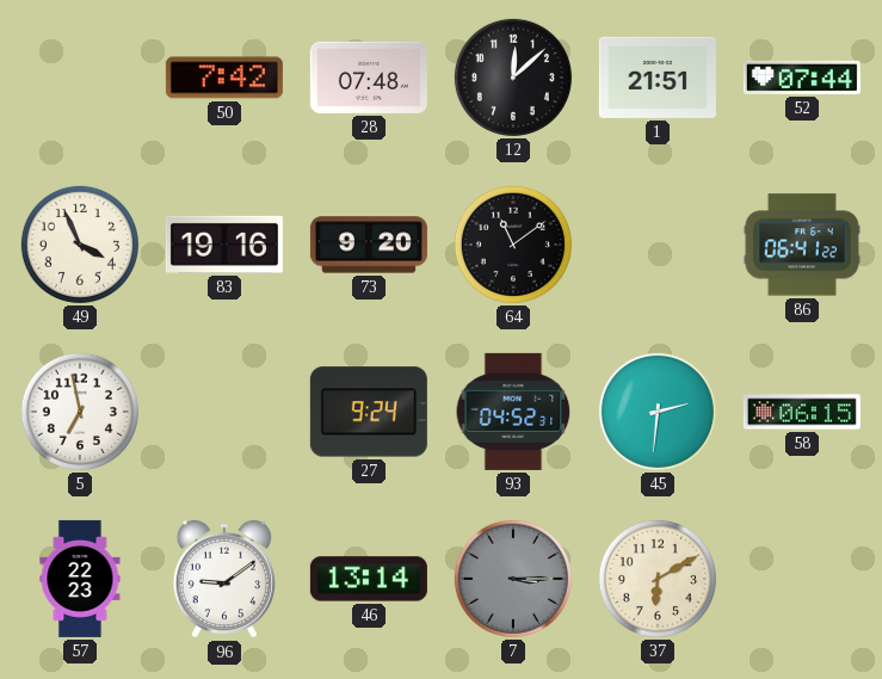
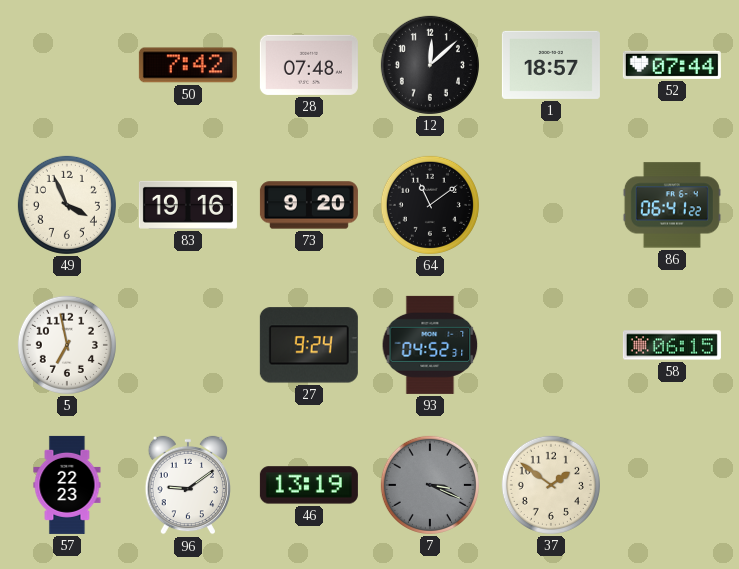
1: 21:51 -> 18:57
45: 2:31 -> none
46: 13:14 -> 13:19
7: 3:15 -> 3:19
37: 6:10 -> 1:51
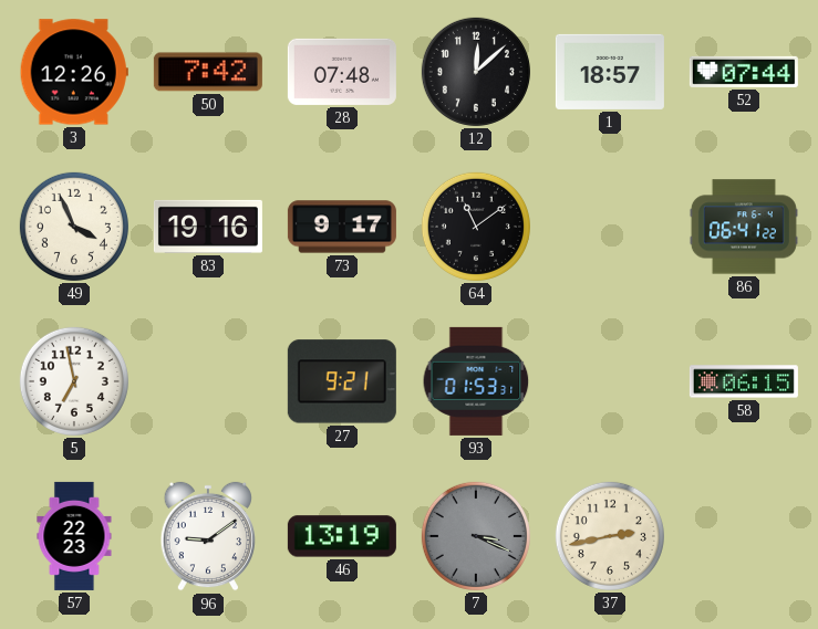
3: none -> 12:26
73: 9:20 -> 9:17
27: 9:24 -> 9:21
93: 04:52 -> 01:53
37: 1:51 -> 2:43
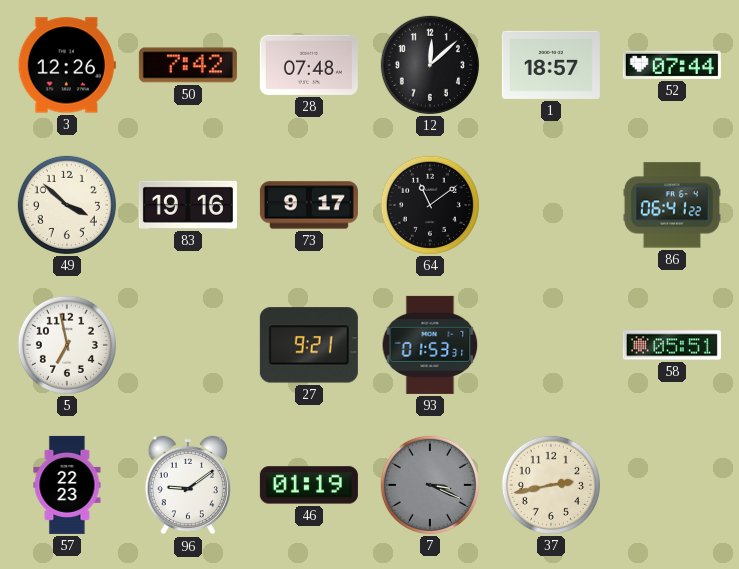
49: 3:56 -> 3:52
58: 06:15 -> 05:51
46: 13:19 -> 01:19
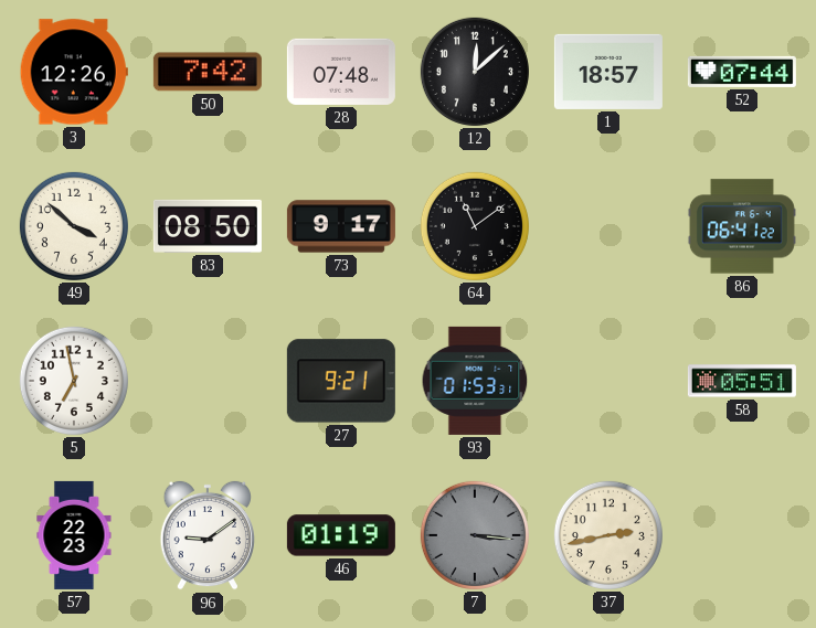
83: 19:16 -> 08:50
7: 3:19 -> 3:16
